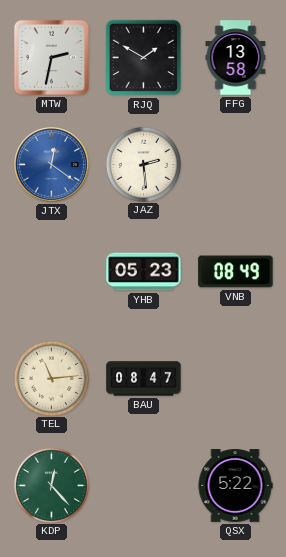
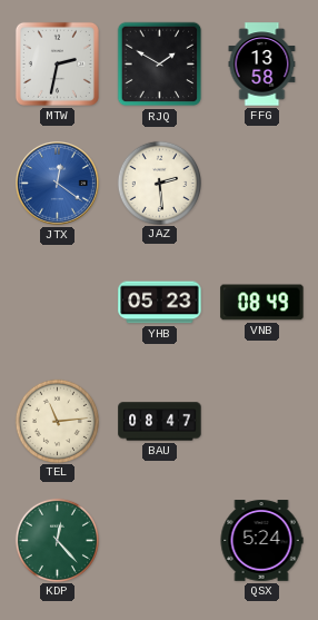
QSX: 5:22 -> 5:24
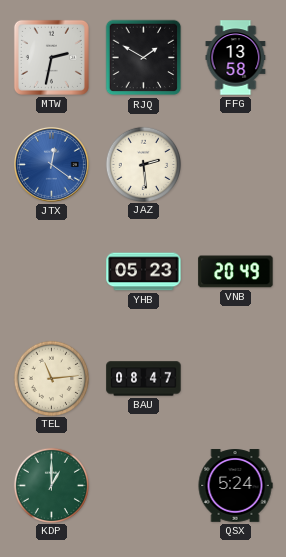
VNB: 08:49 -> 20:49
KDP: 12:23 -> 1:00
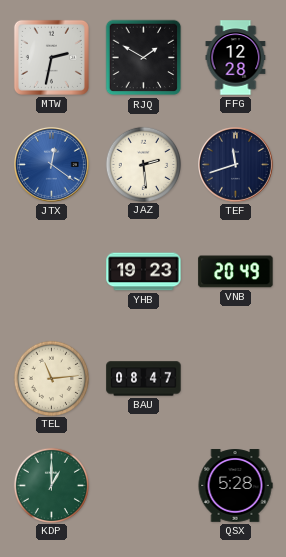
FFG: 13:58 -> 12:28
TEF: none -> 11:42
YHB: 05:23 -> 19:23
QSX: 5:24 -> 5:28
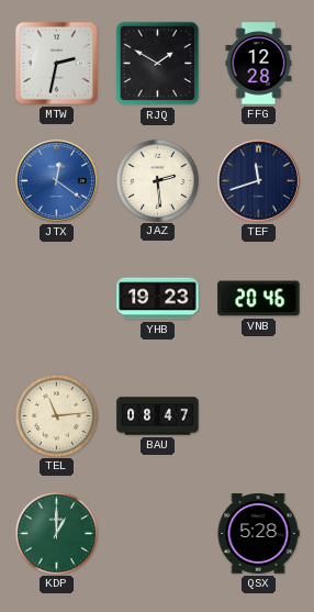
VNB: 20:49 -> 20:46
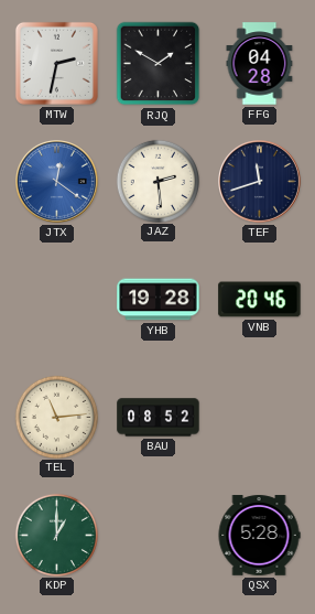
FFG: 12:28 -> 04:28
YHB: 19:23 -> 19:28
BAU: 08:47 -> 08:52
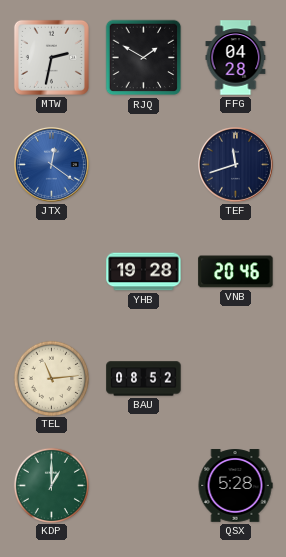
JAZ: 2:29 -> none
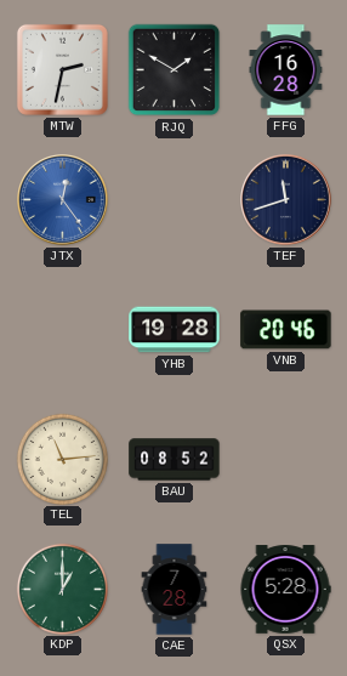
FFG: 04:28 -> 16:28
JTX: 12:21 -> 12:24
CAE: none -> 7:28
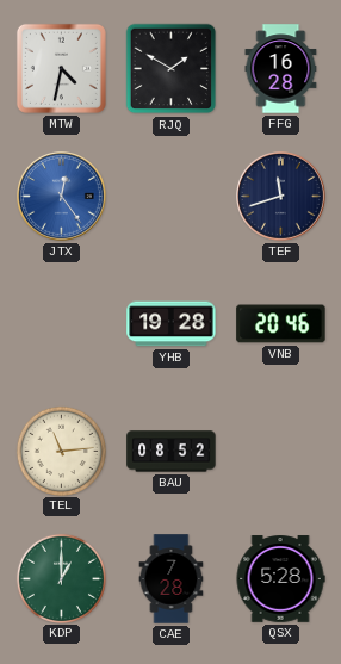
MTW: 2:32 -> 4:32
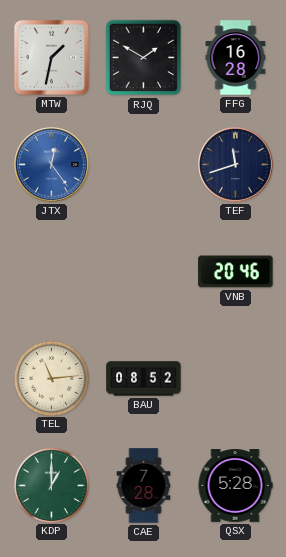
MTW: 4:32 -> 1:32
YHB: 19:28 -> none
